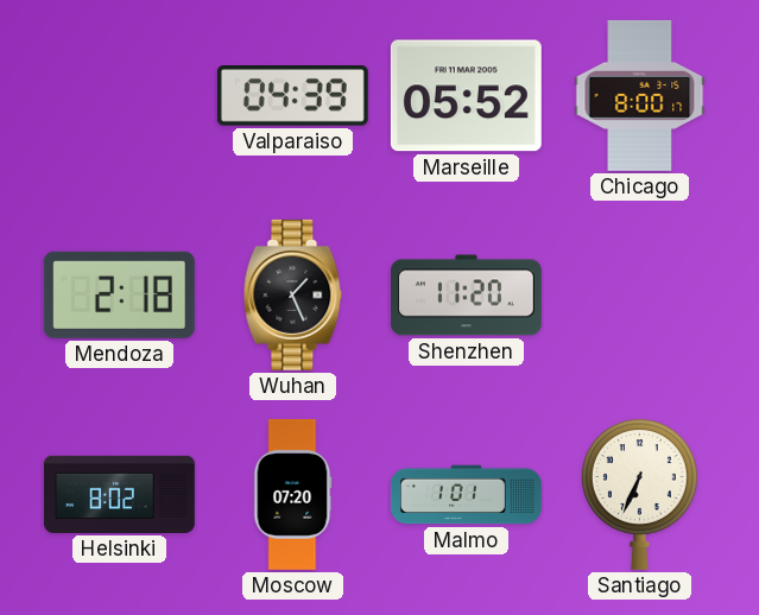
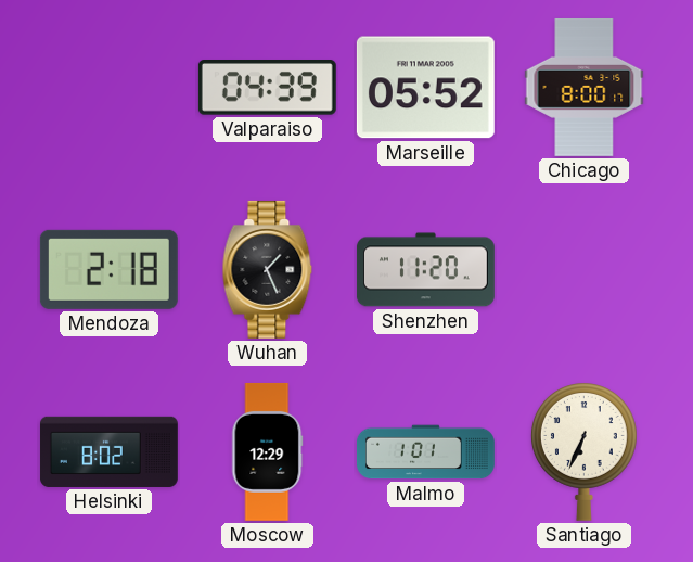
Moscow: 07:20 -> 12:29
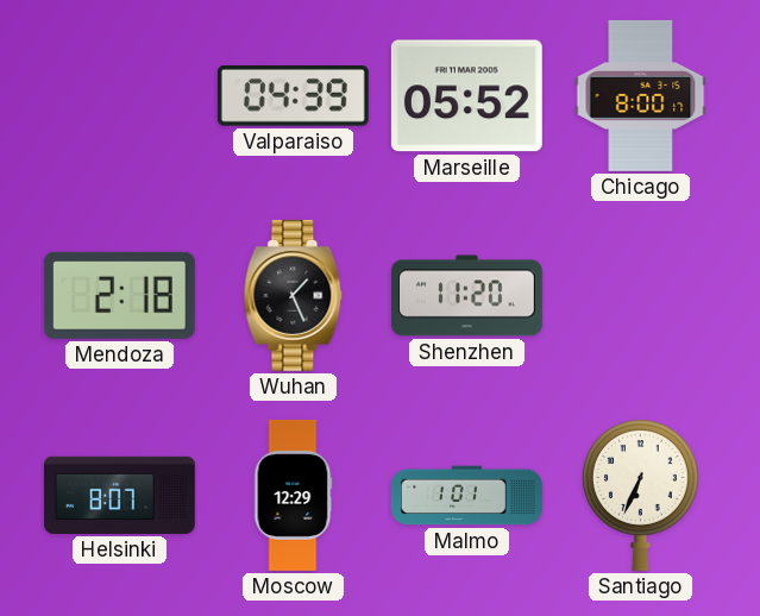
Helsinki: 8:02 -> 8:07
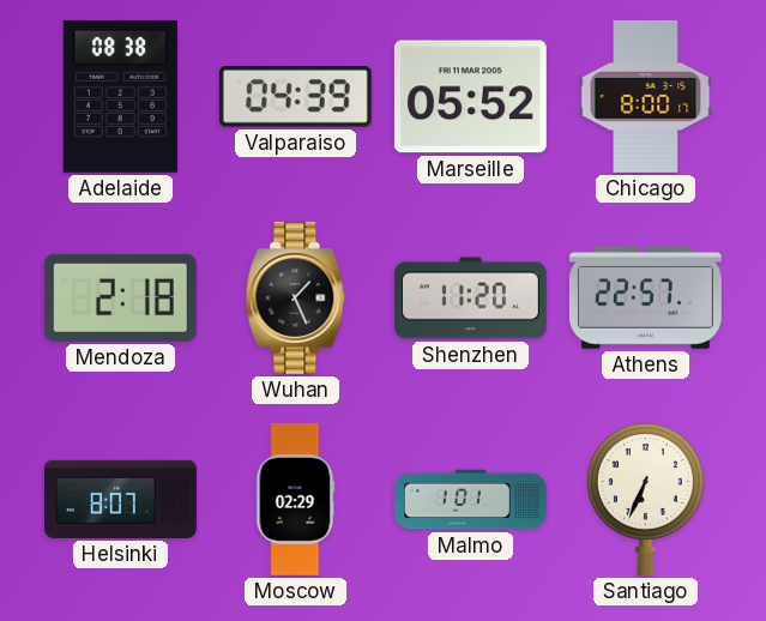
Adelaide: none -> 08:38
Athens: none -> 22:57
Moscow: 12:29 -> 02:29
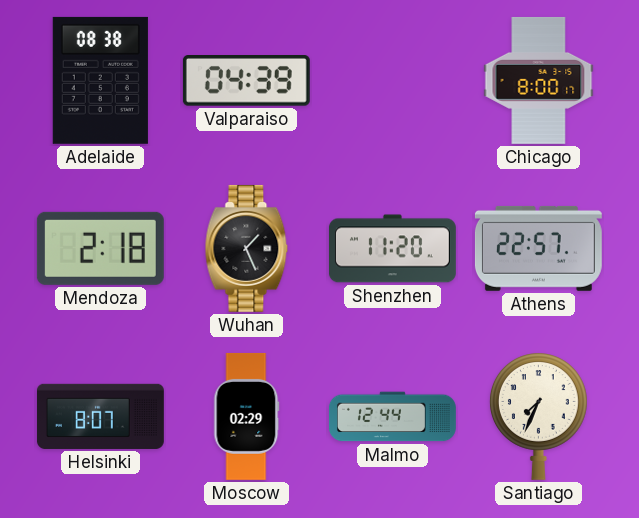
Marseille: 05:52 -> none
Malmo: 1:01 -> 12:44
Santiago: 6:34 -> 7:34
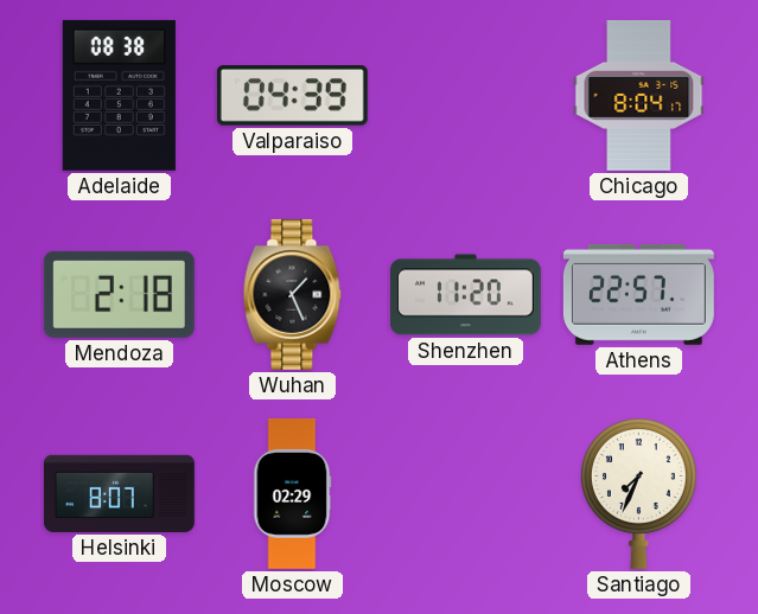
Chicago: 8:00 -> 8:04
Malmo: 12:44 -> none
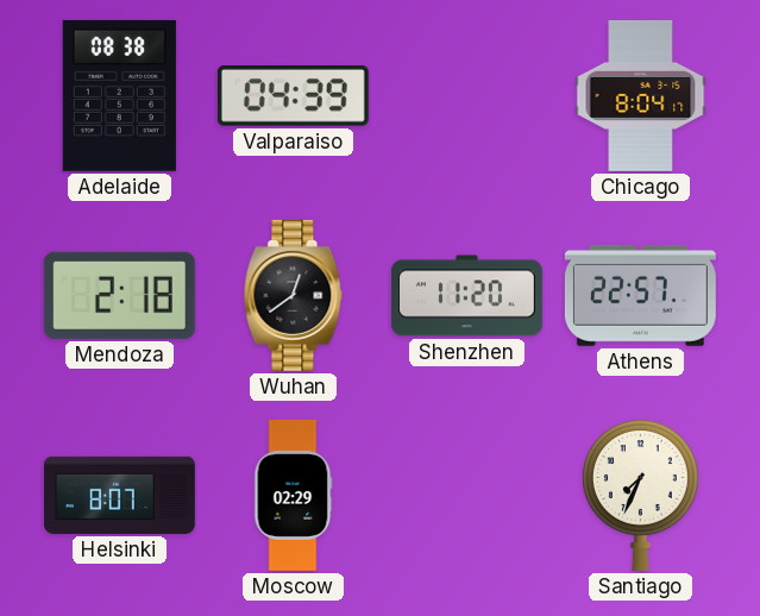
Wuhan: 1:26 -> 12:39
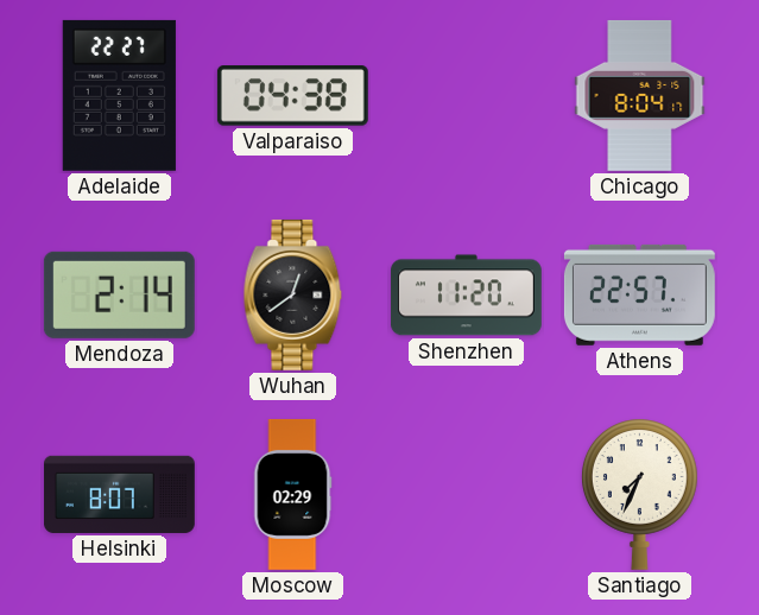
Adelaide: 08:38 -> 22:27
Valparaiso: 04:39 -> 04:38
Mendoza: 2:18 -> 2:14
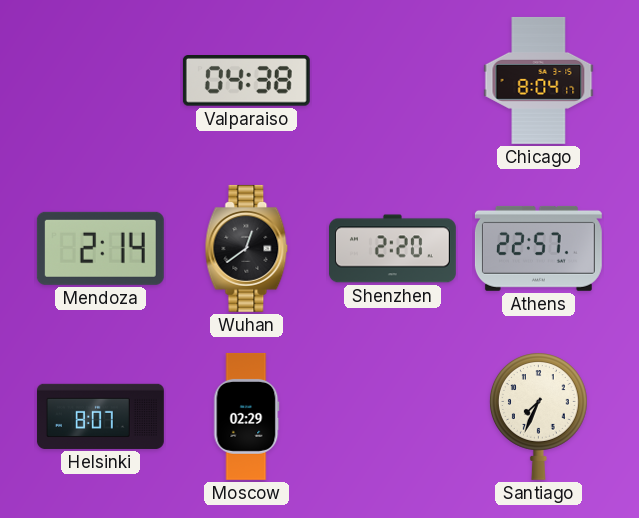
Adelaide: 22:27 -> none
Shenzhen: 11:20 -> 2:20
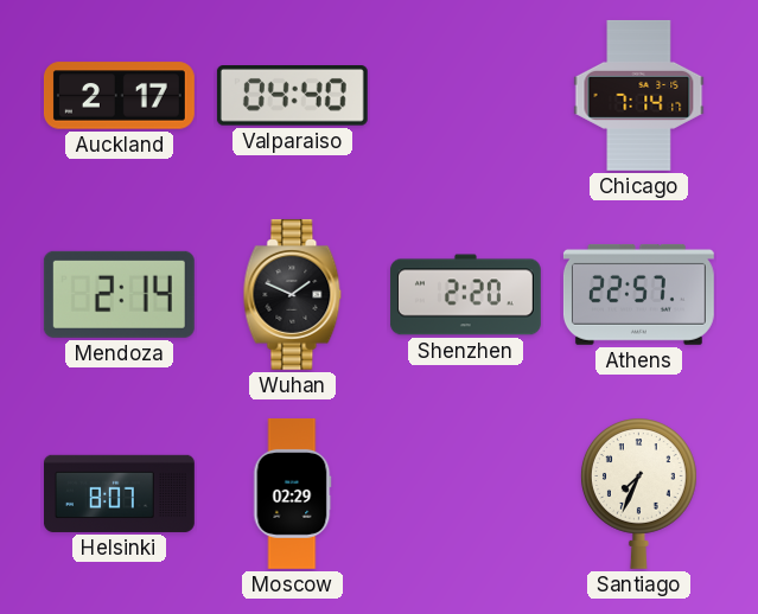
Auckland: none -> 2:17
Valparaiso: 04:38 -> 04:40
Chicago: 8:04 -> 7:14
Wuhan: 12:39 -> 1:49
